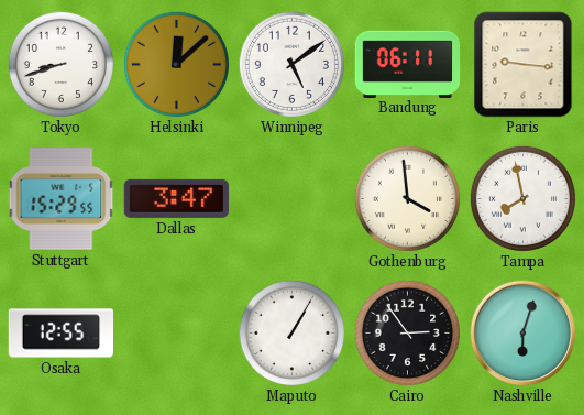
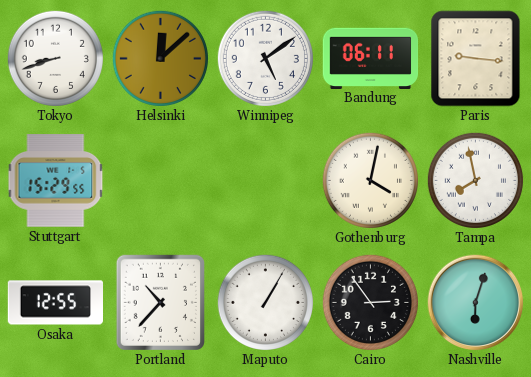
Dallas: 3:47 -> none
Gothenburg: 3:59 -> 4:02
Portland: none -> 10:37
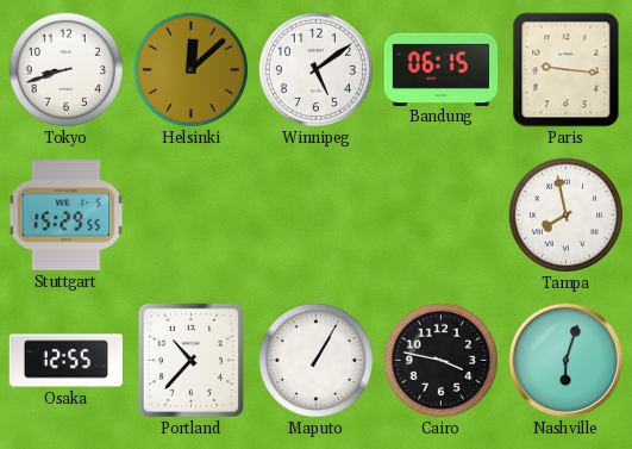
Bandung: 06:11 -> 06:15
Gothenburg: 4:02 -> none
Cairo: 2:54 -> 3:47
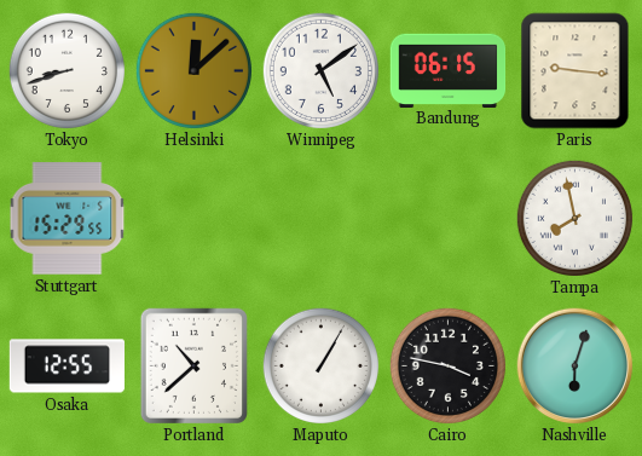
Portland: 10:37 -> 10:38
